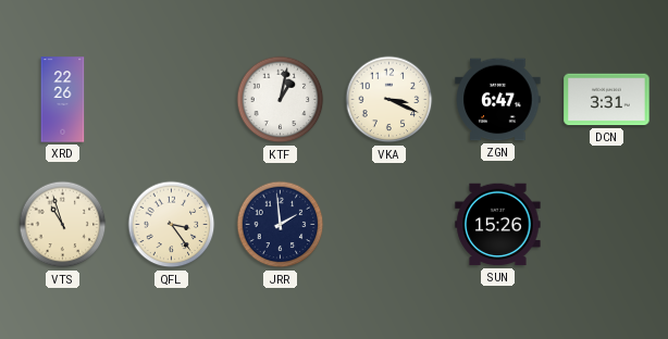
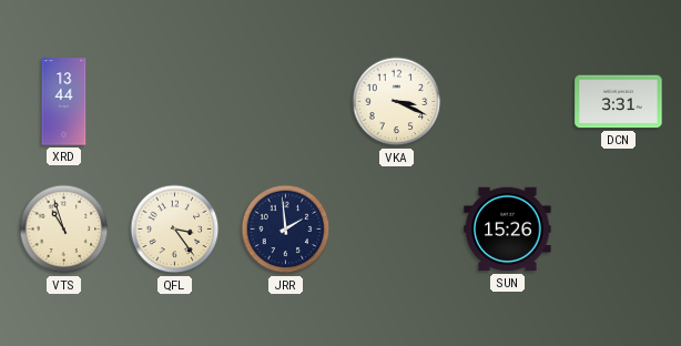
XRD: 22:26 -> 13:44
KTF: 1:02 -> none
ZGN: 6:47 -> none
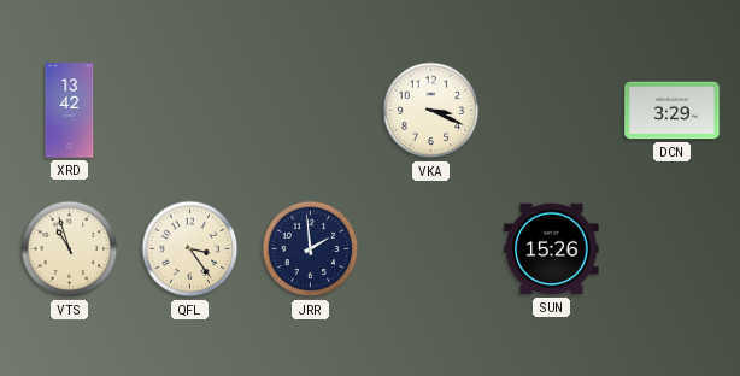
XRD: 13:44 -> 13:42
DCN: 3:31 -> 3:29
